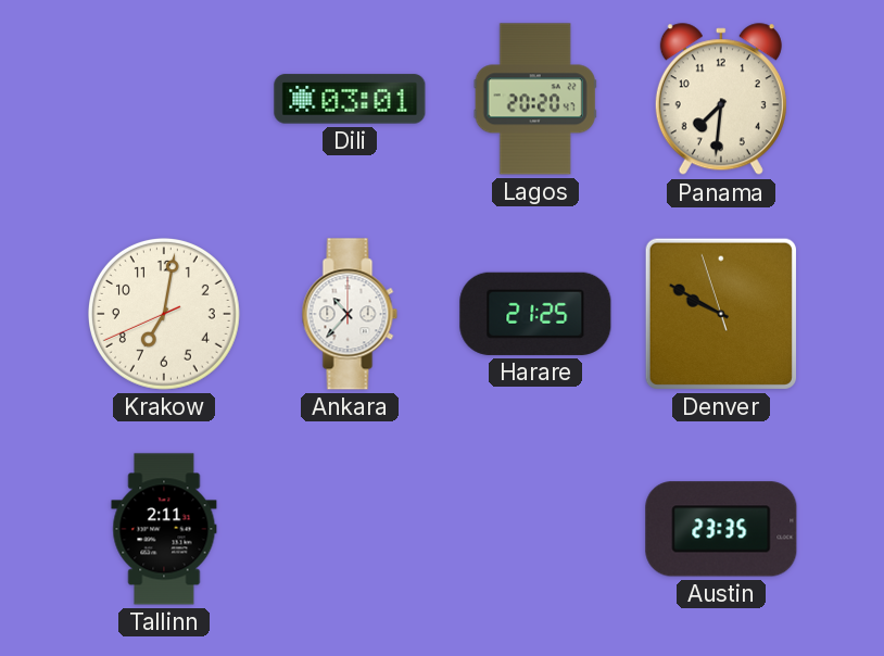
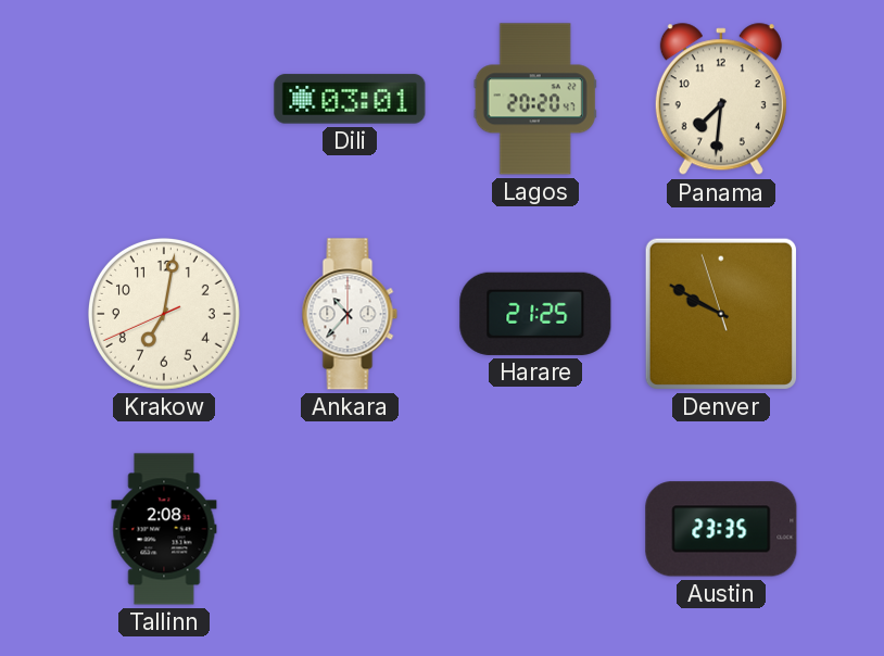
Tallinn: 2:11 -> 2:08
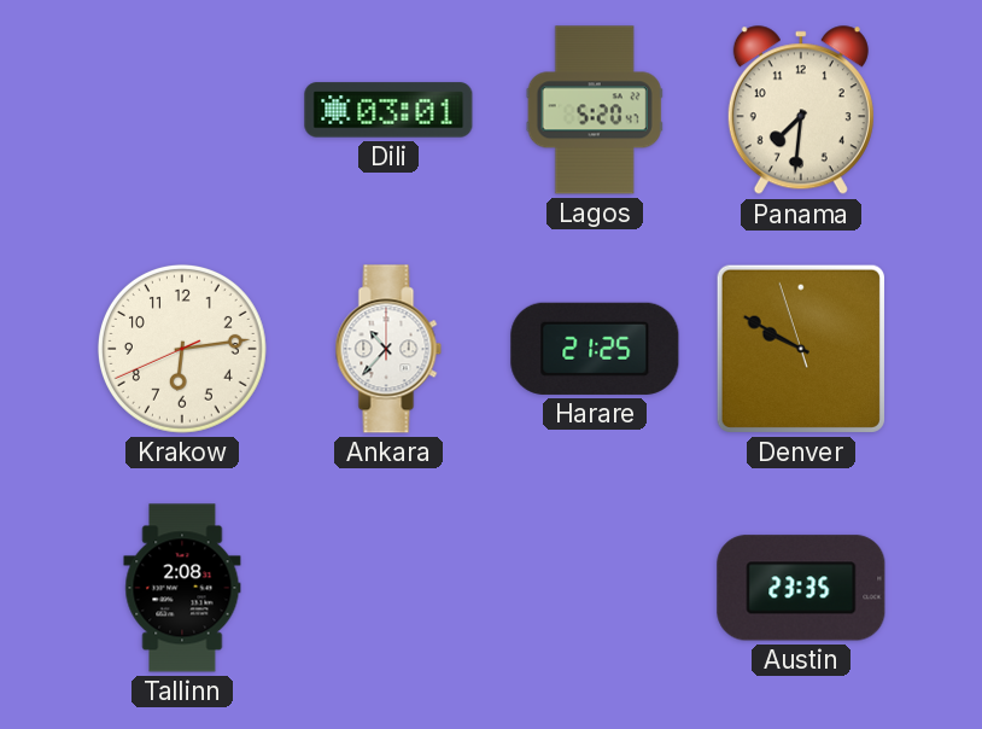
Lagos: 20:20 -> 5:20
Krakow: 7:01 -> 6:13
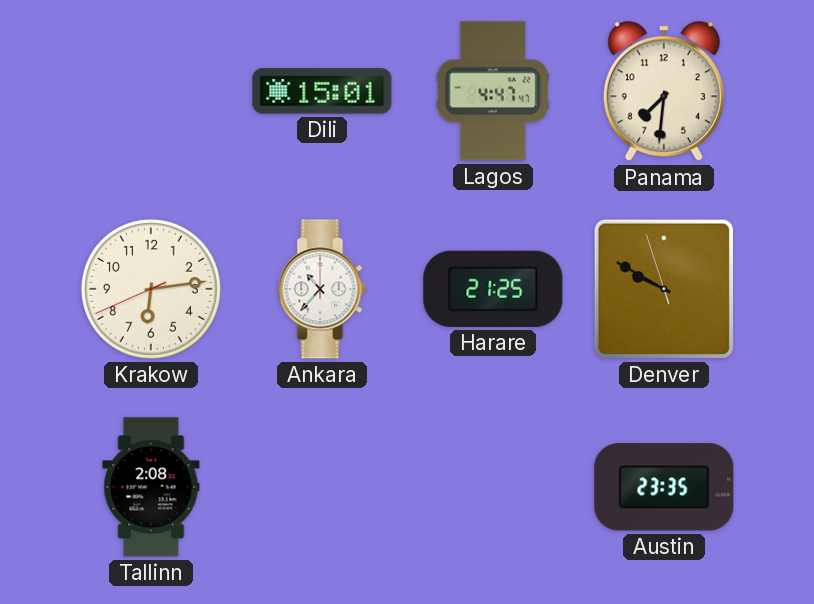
Dili: 03:01 -> 15:01
Lagos: 5:20 -> 4:47
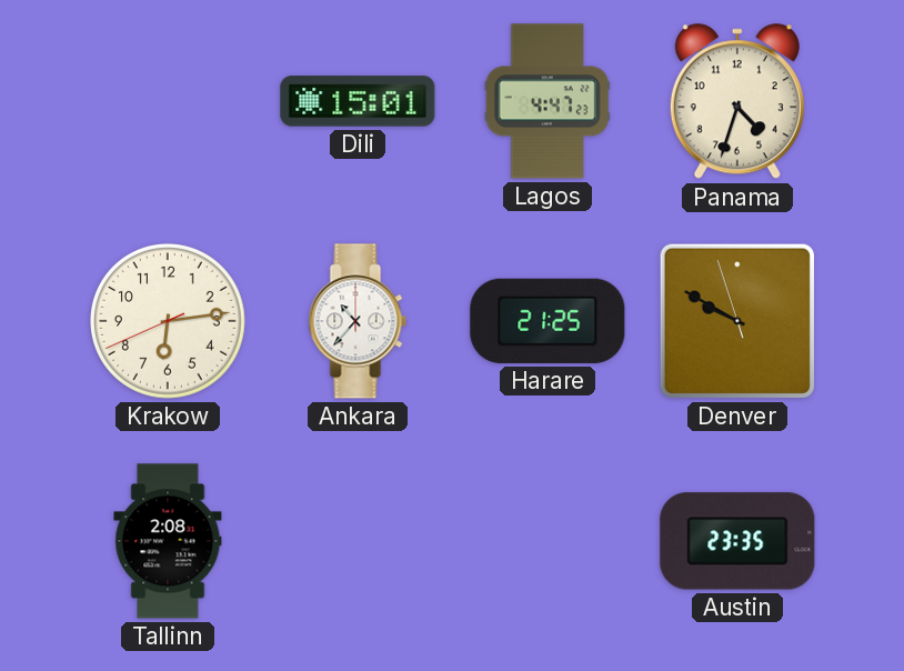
Lagos: 4:47:47 -> 4:47:23
Panama: 7:31 -> 4:33
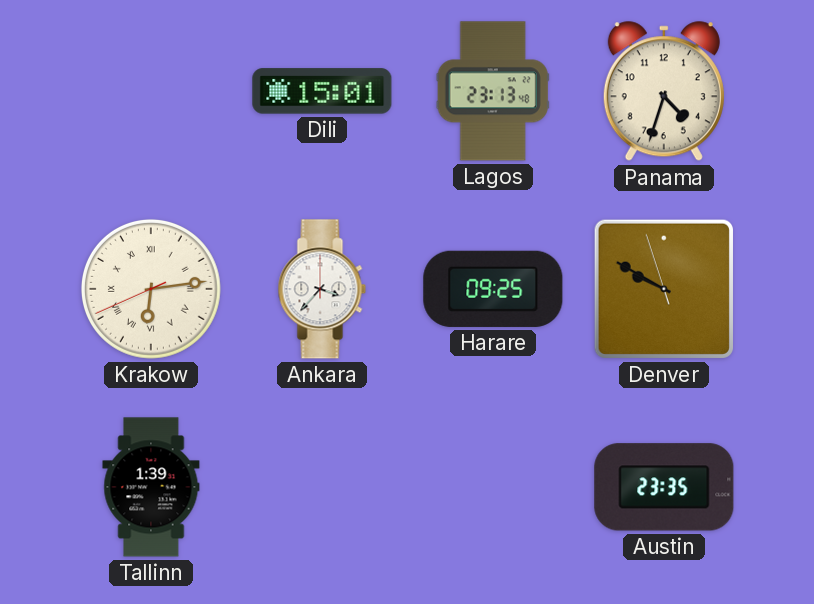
Lagos: 4:47 -> 23:13
Krakow numerals: Arabic -> Roman
Ankara: 10:37 -> 3:37
Harare: 21:25 -> 09:25
Tallinn: 2:08 -> 1:39
